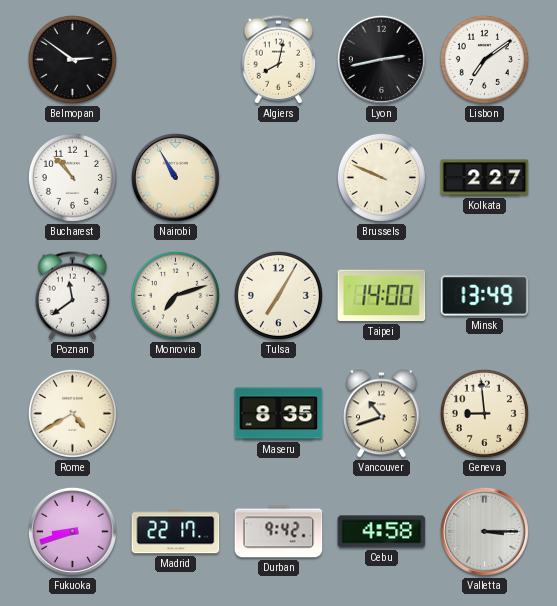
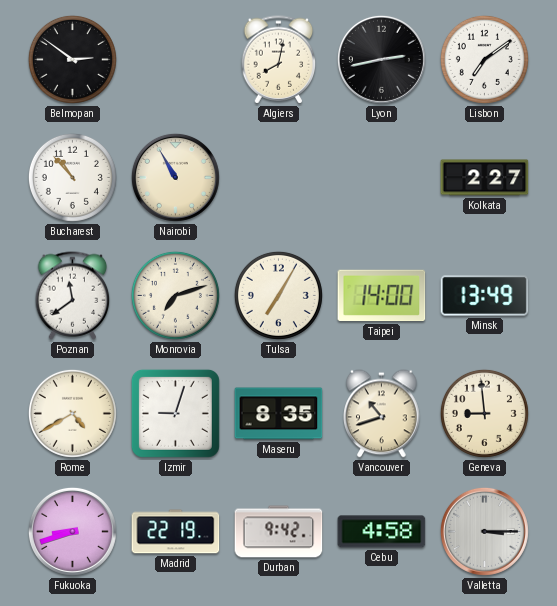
Brussels: 9:49 -> none
Izmir: none -> 9:03
Madrid: 22:17 -> 22:19
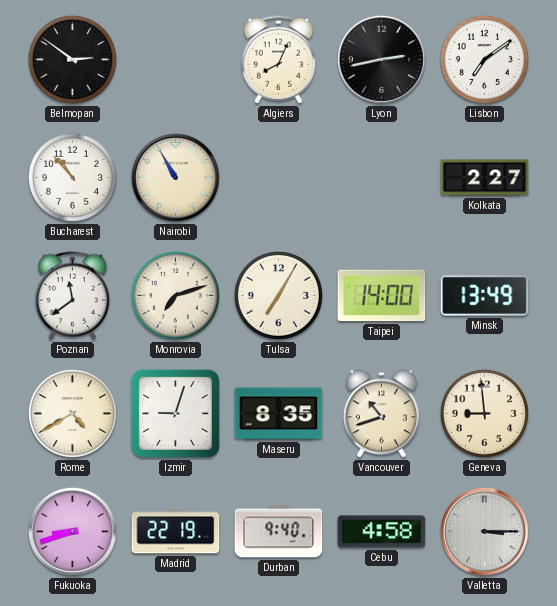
Algiers: 8:02 -> 8:04
Durban: 9:42 -> 9:40
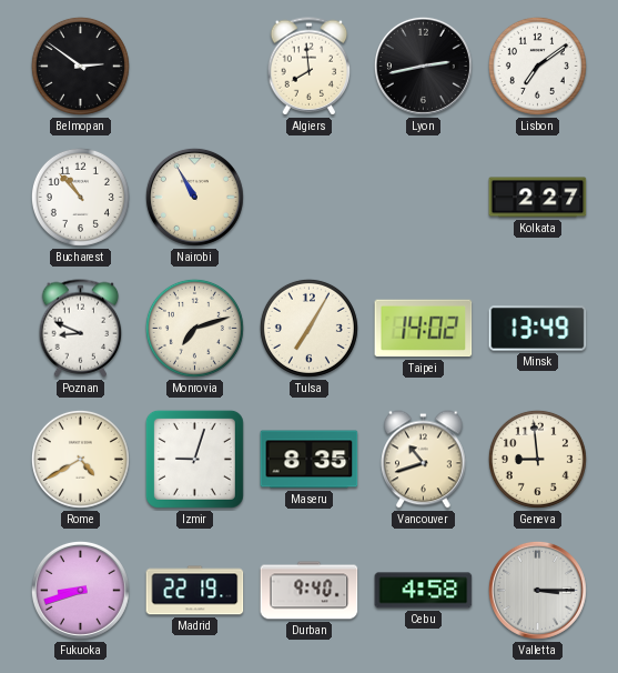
Algiers: 8:04 -> 7:59
Poznan: 11:39 -> 8:49
Taipei: 14:00 -> 14:02
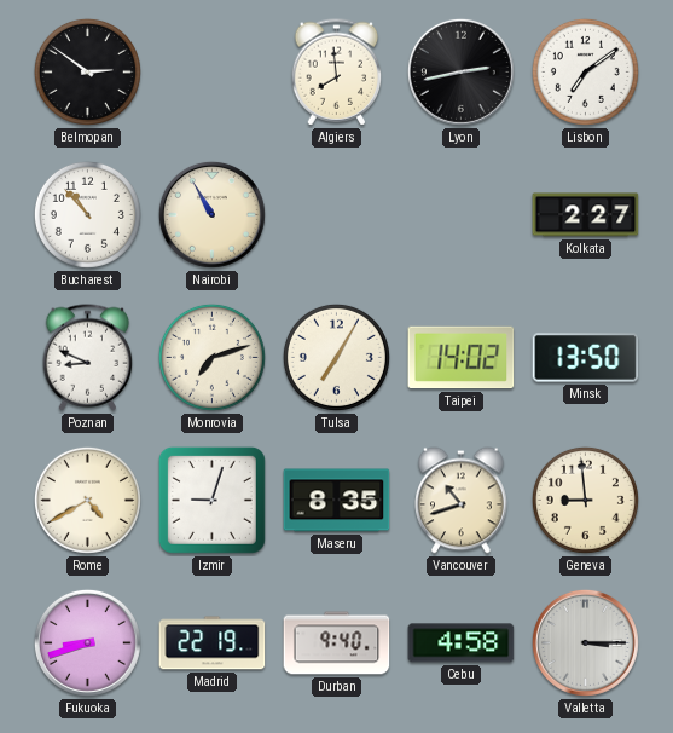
Minsk: 13:49 -> 13:50
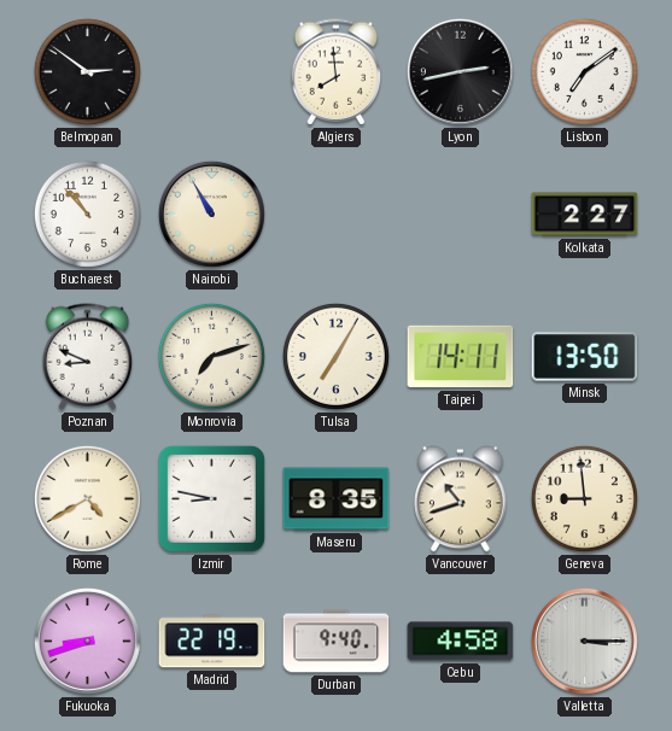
Taipei: 14:02 -> 14:11
Izmir: 9:03 -> 8:47
